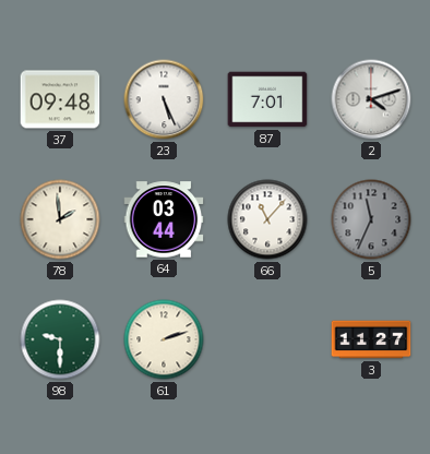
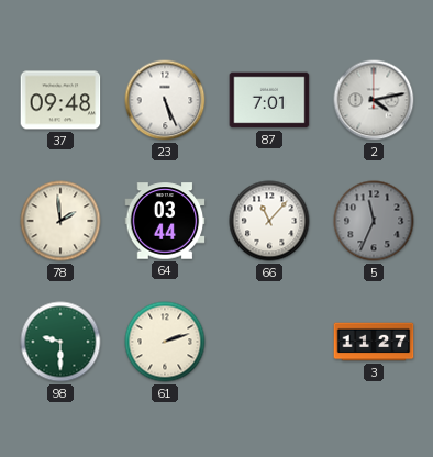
2: 4:12 -> 4:13
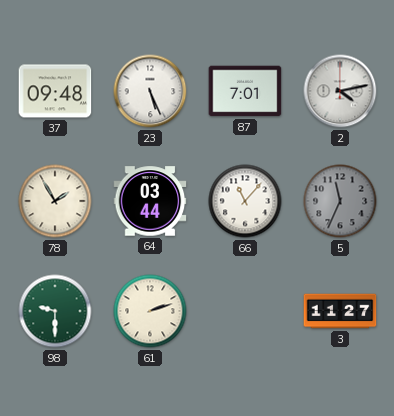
78: 1:59 -> 1:55
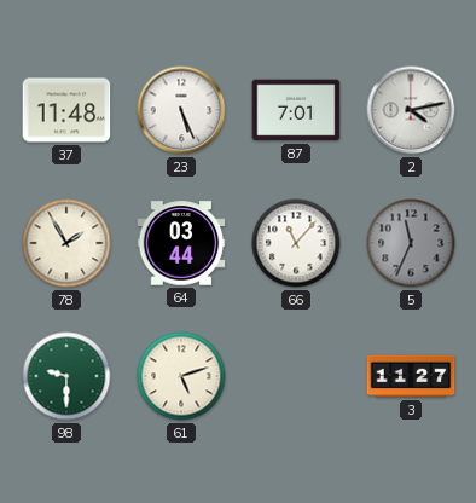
37: 09:48 -> 11:48
61: 2:12 -> 5:12
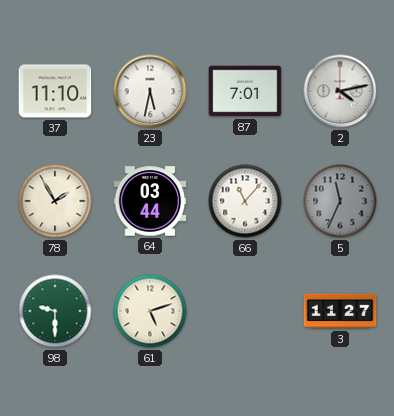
37: 11:48 -> 11:10
23: 5:26 -> 5:32
